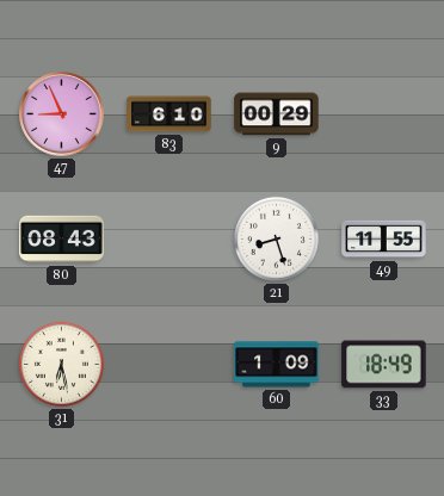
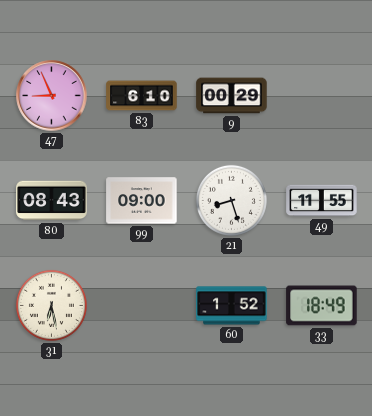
99: none -> 09:00
60: 1:09 -> 1:52
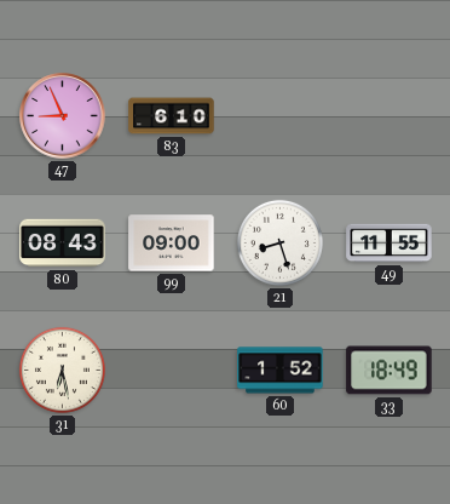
9: 00:29 -> none
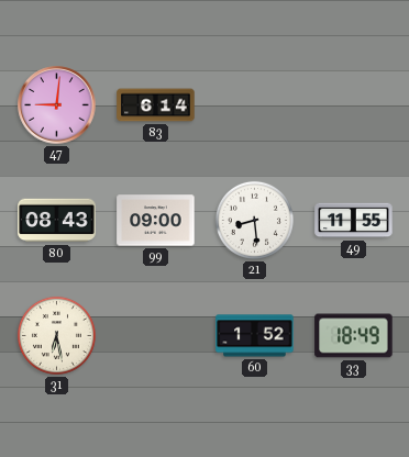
47: 8:56 -> 9:01
83: 6:10 -> 6:14
21: 8:27 -> 8:29
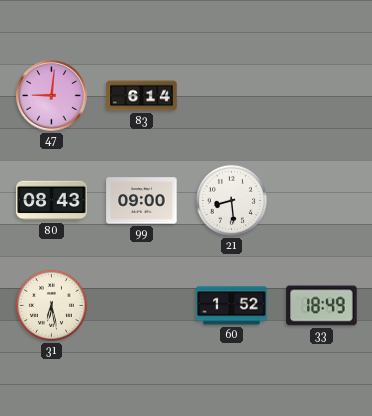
49: 11:55 -> none
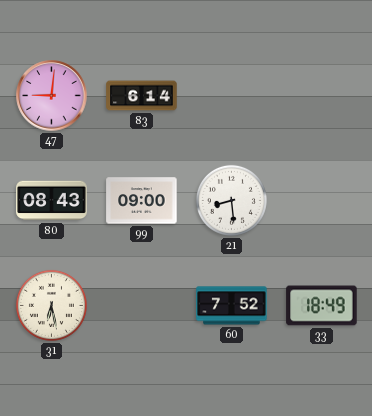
60: 1:52 -> 7:52
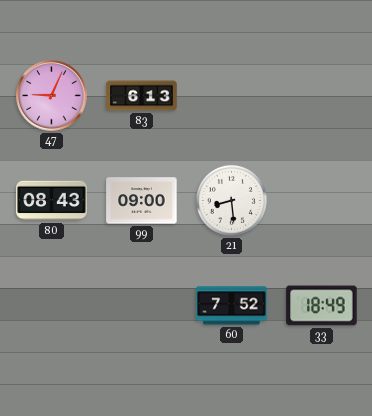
47: 9:01 -> 9:04
83: 6:14 -> 6:13
31: 6:28 -> none
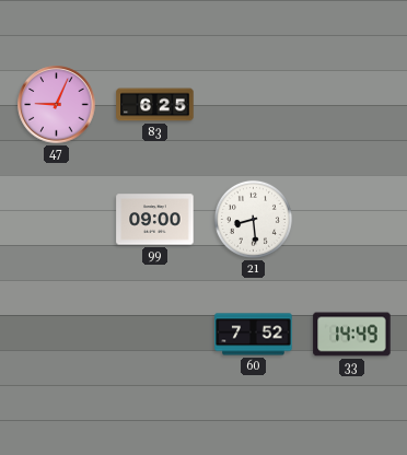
83: 6:13 -> 6:25
80: 08:43 -> none
33: 18:49 -> 14:49
